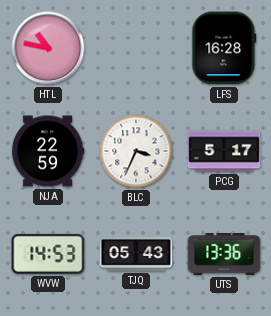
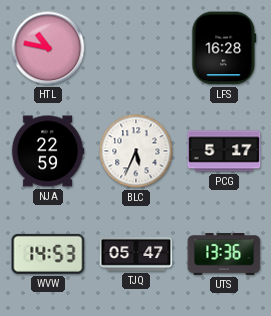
BLC: 3:34 -> 5:34
TJQ: 05:43 -> 05:47
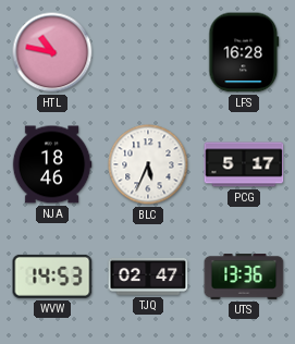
NJA: 22:59 -> 18:46
TJQ: 05:47 -> 02:47
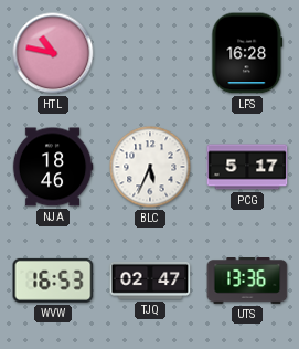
WVW: 14:53 -> 16:53
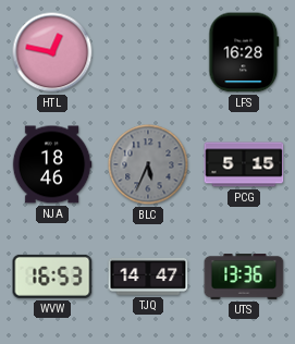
HTL: 10:47 -> 12:47
BLC dial: white -> grey
PCG: 5:17 -> 5:15
TJQ: 02:47 -> 14:47
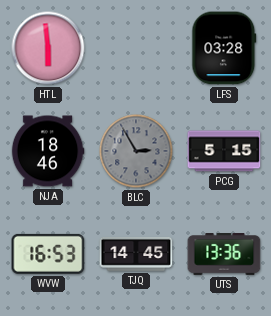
HTL: 12:47 -> 5:59
LFS: 16:28 -> 03:28
BLC: 5:34 -> 2:55
TJQ: 14:47 -> 14:45
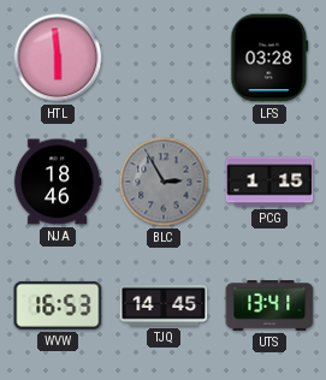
PCG: 5:15 -> 1:15
UTS: 13:36 -> 13:41
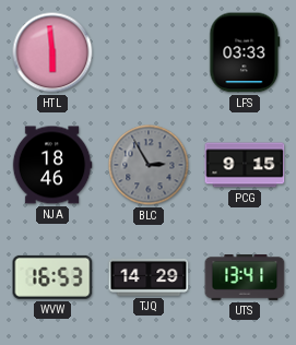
LFS: 03:28 -> 03:33
PCG: 1:15 -> 9:15
TJQ: 14:45 -> 14:29
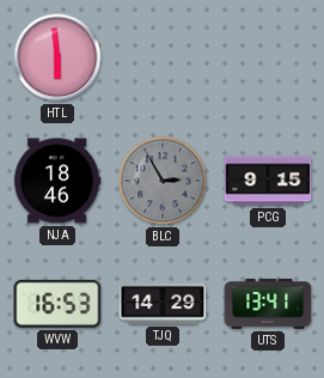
LFS: 03:33 -> none
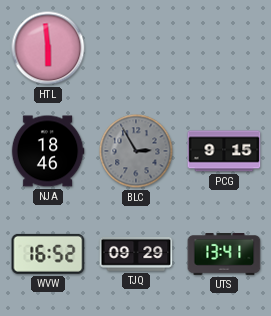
WVW: 16:53 -> 16:52
TJQ: 14:29 -> 09:29
